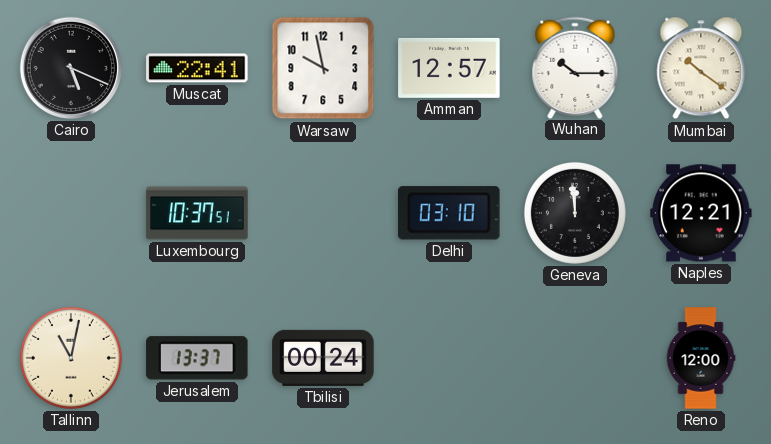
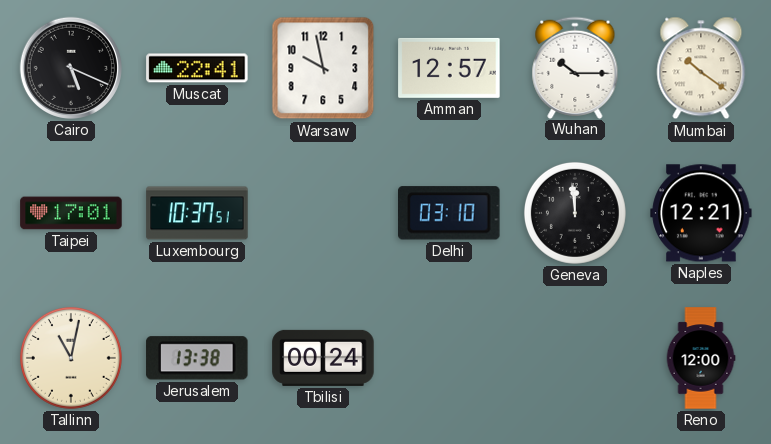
Taipei: none -> 17:01
Jerusalem: 13:37 -> 13:38
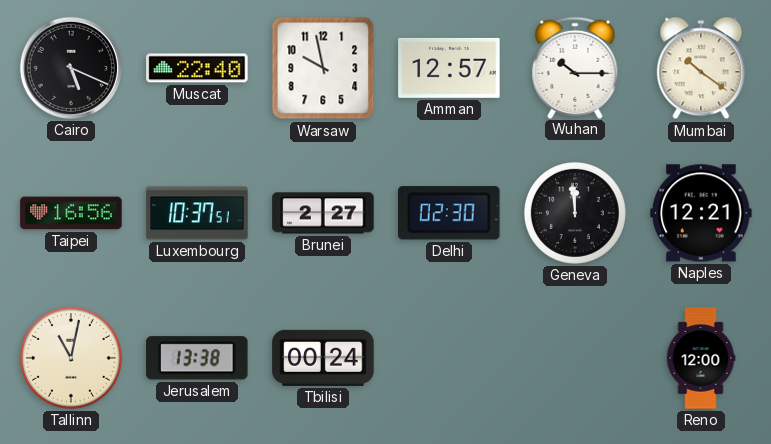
Muscat: 22:41 -> 22:40
Taipei: 17:01 -> 16:56
Brunei: none -> 2:27
Delhi: 03:10 -> 02:30
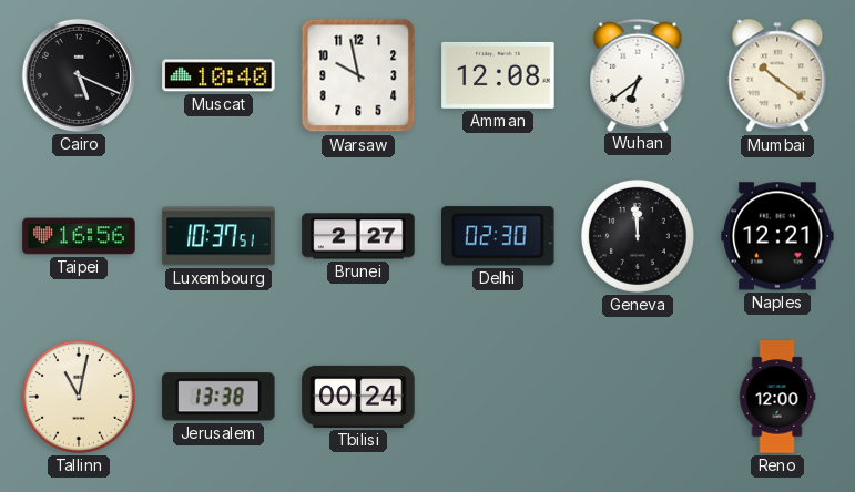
Muscat: 22:40 -> 10:40
Amman: 12:57 -> 12:08
Wuhan: 10:15 -> 6:39
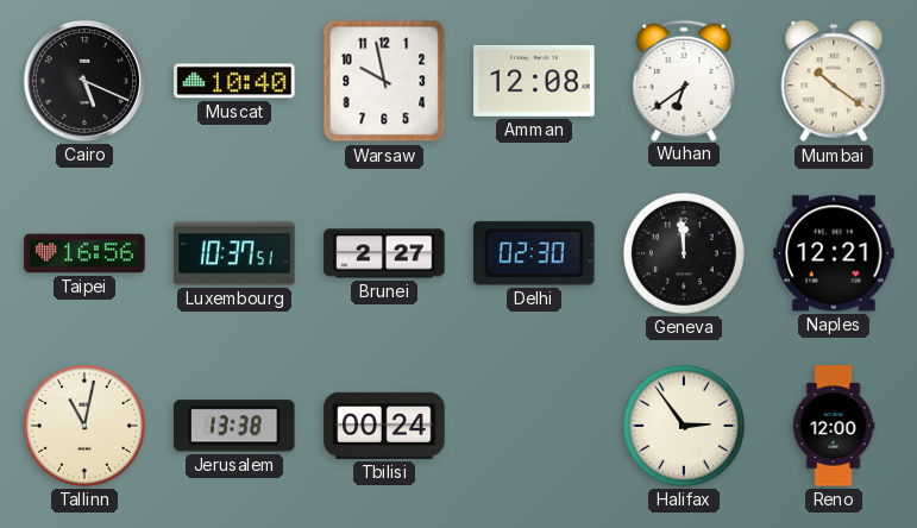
Halifax: none -> 2:54
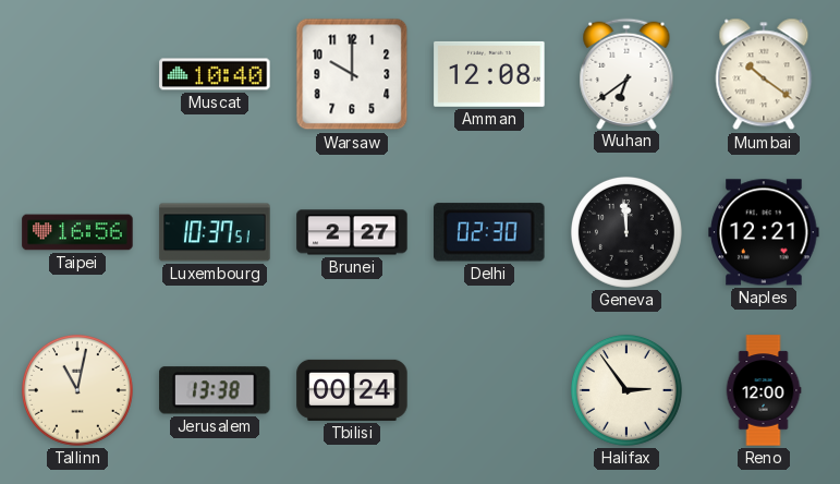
Cairo: 5:19 -> none
Warsaw: 9:58 -> 10:00
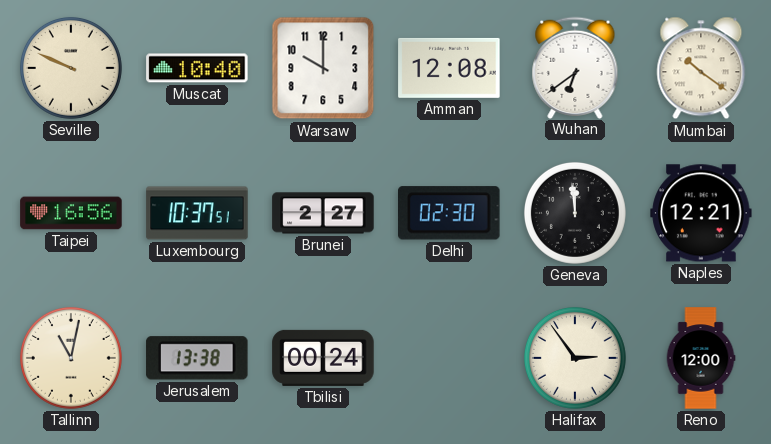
Seville: none -> 9:49
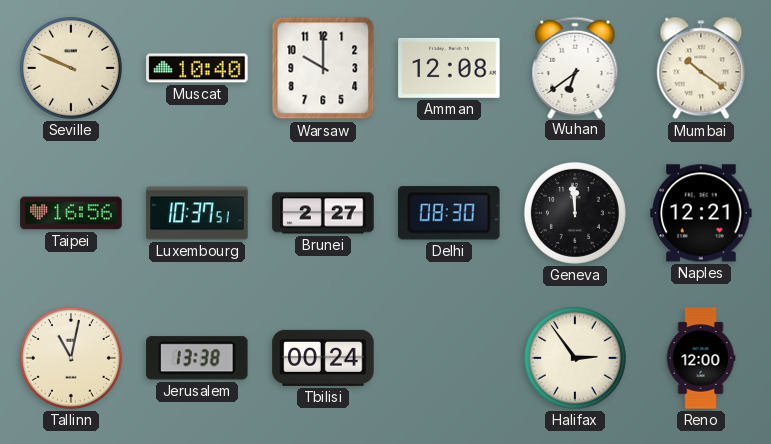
Delhi: 02:30 -> 08:30
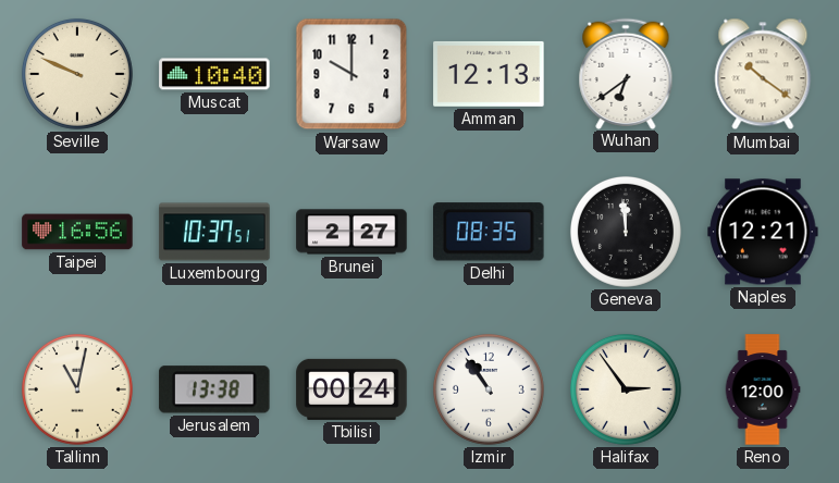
Amman: 12:08 -> 12:13
Delhi: 08:30 -> 08:35
Izmir: none -> 10:54
